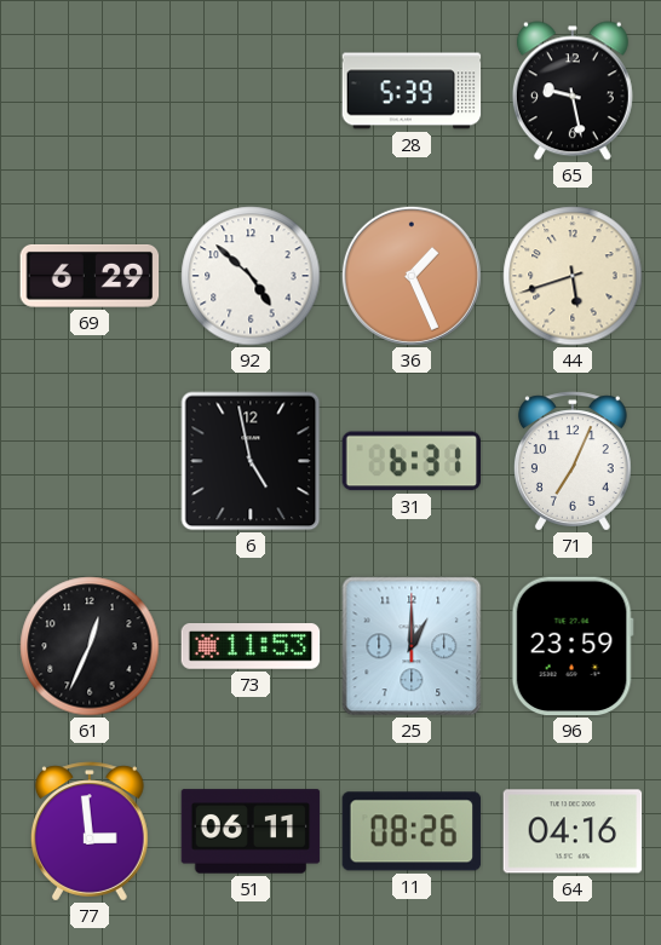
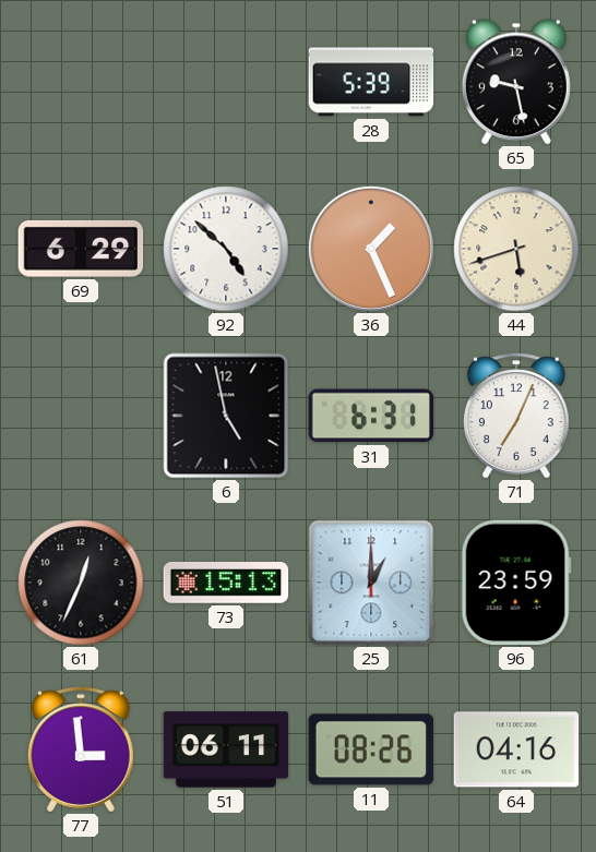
73: 11:53 -> 15:13
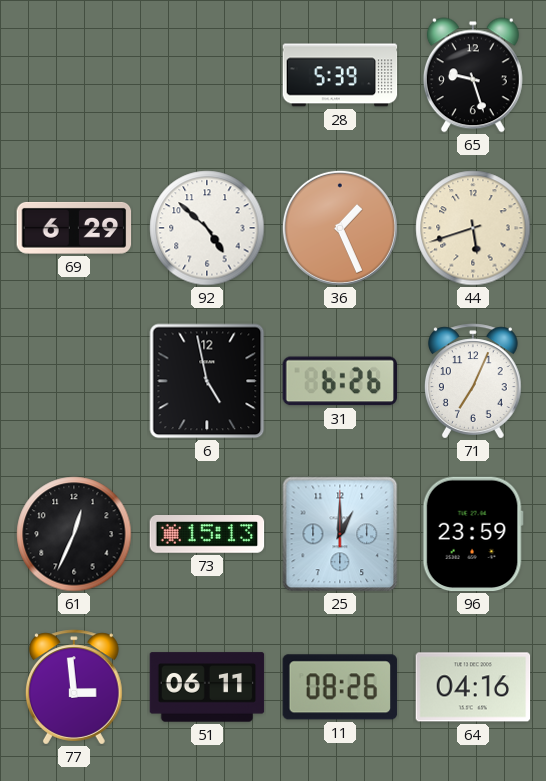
65: 9:28 -> 9:27
31: 6:31 -> 6:26
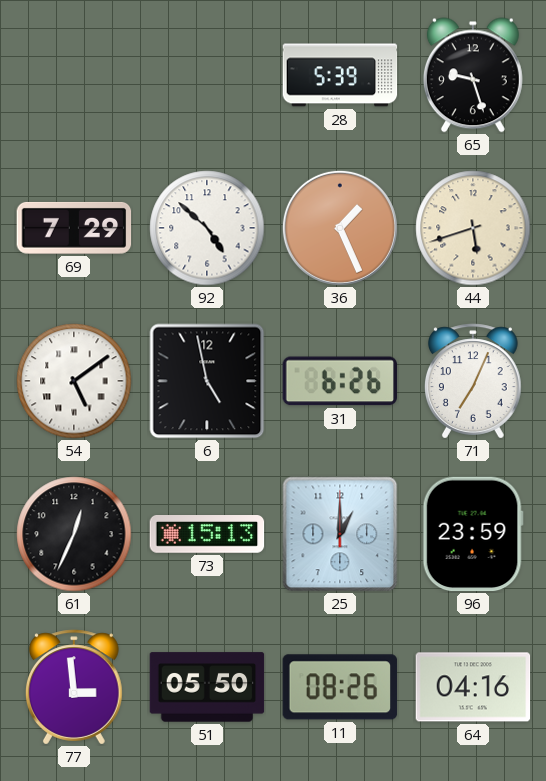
69: 6:29 -> 7:29
54: none -> 5:09
51: 06:11 -> 05:50
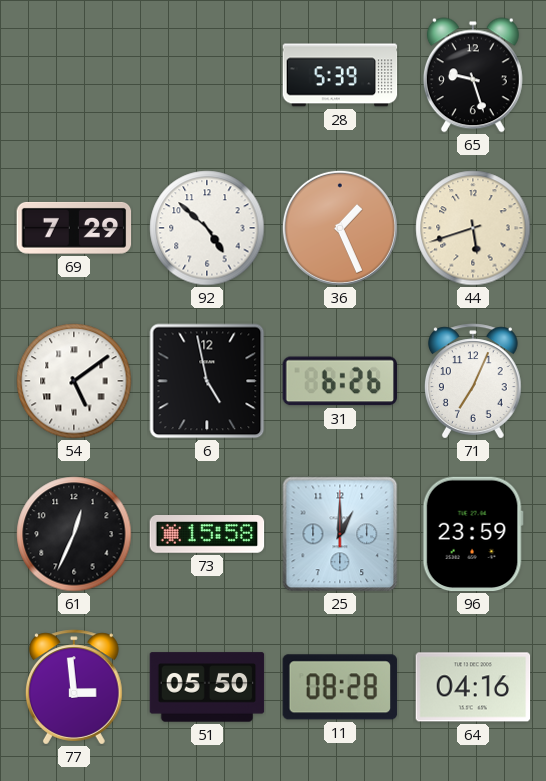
73: 15:13 -> 15:58
11: 08:26 -> 08:28
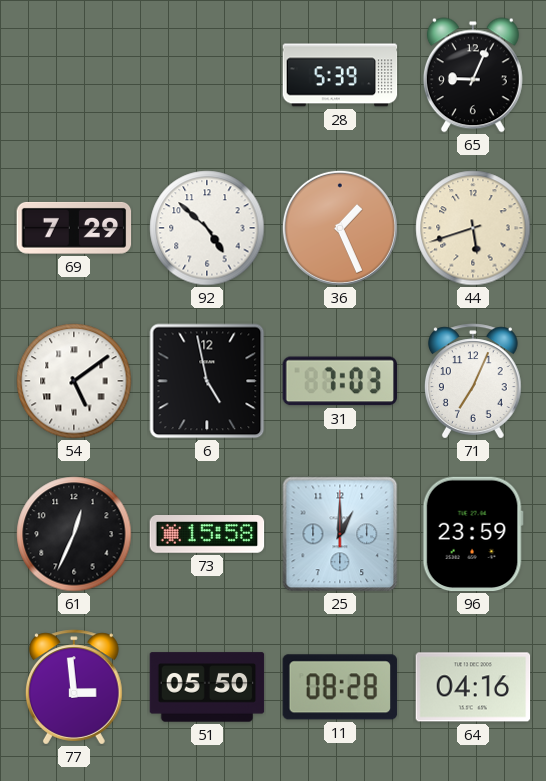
65: 9:27 -> 9:04
31: 6:26 -> 7:03
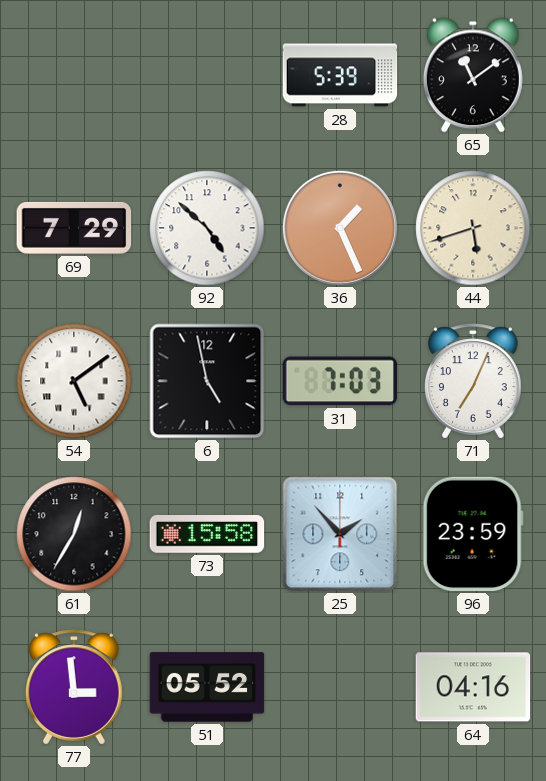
65: 9:04 -> 11:09
61: 12:34 -> 12:35
25: 1:00 -> 1:53
51: 05:50 -> 05:52
11: 08:28 -> none
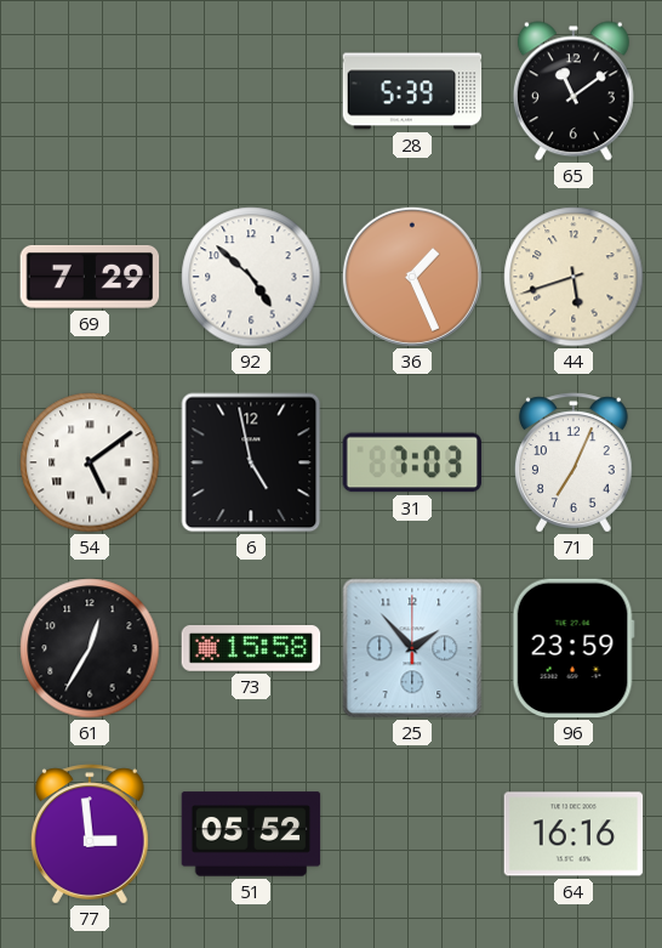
64: 04:16 -> 16:16
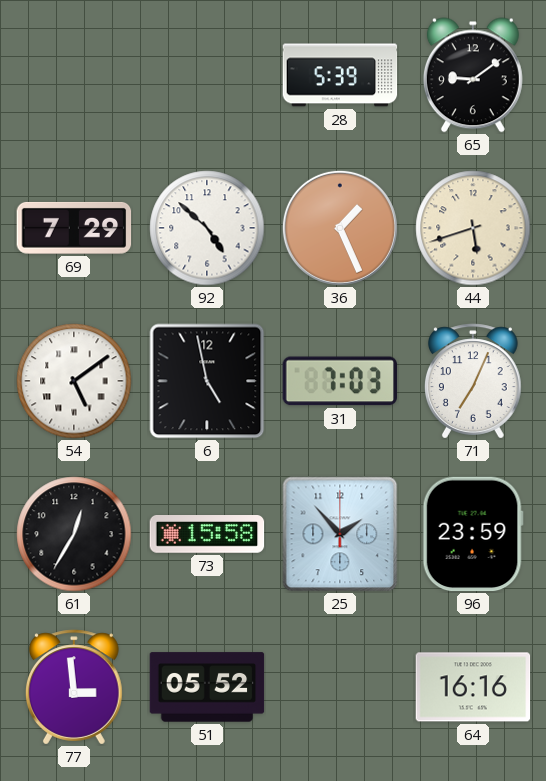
65: 11:09 -> 9:09
